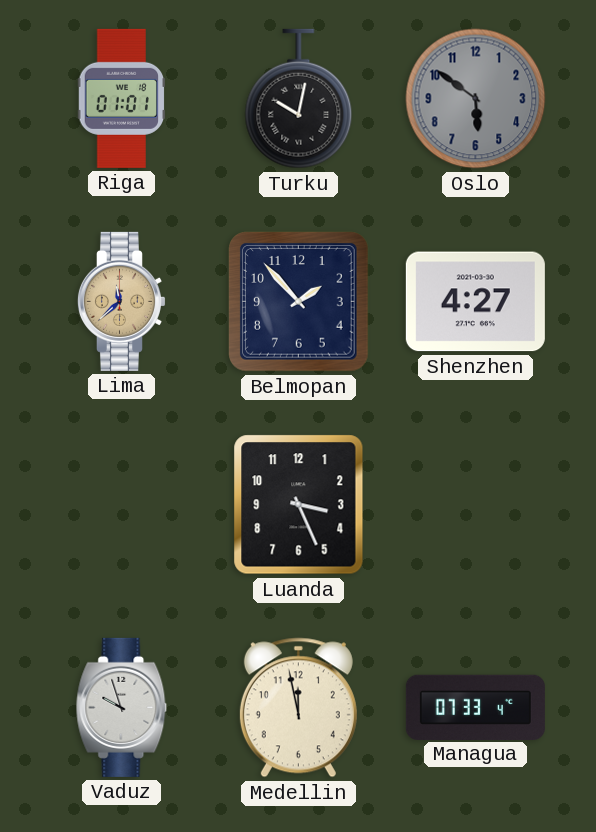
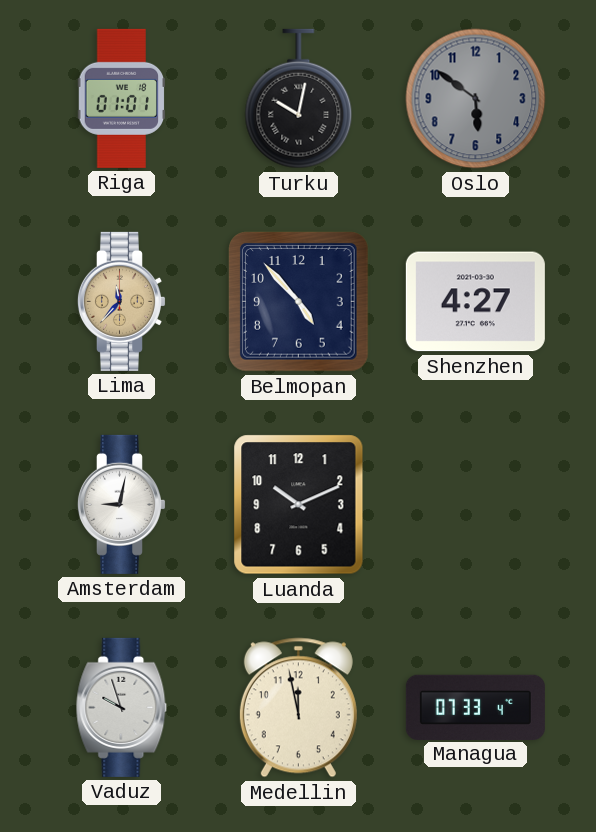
Lima: 11:38 -> 11:37
Belmopan: 1:53 -> 4:53
Amsterdam: none -> 9:02
Luanda: 3:26 -> 10:11
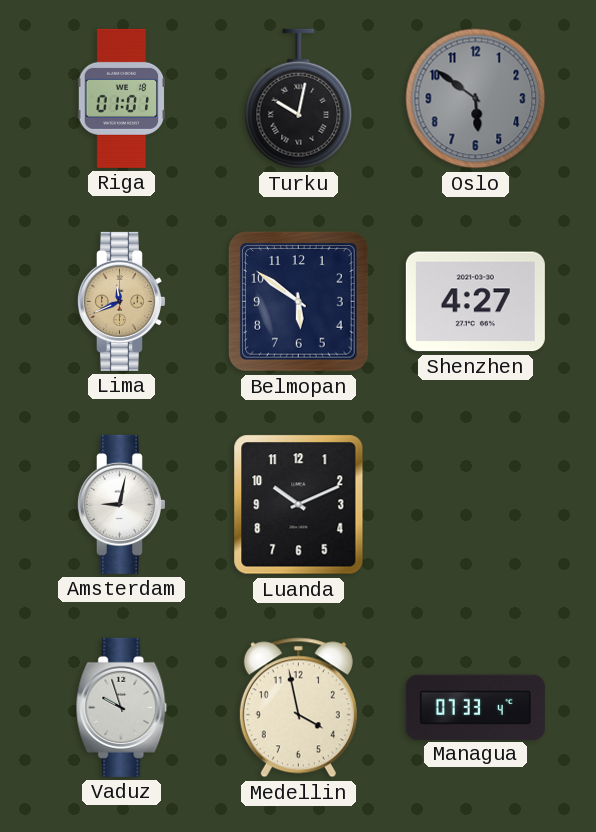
Lima: 11:37 -> 11:41
Belmopan: 4:53 -> 5:51
Medellin: 11:58 -> 3:58
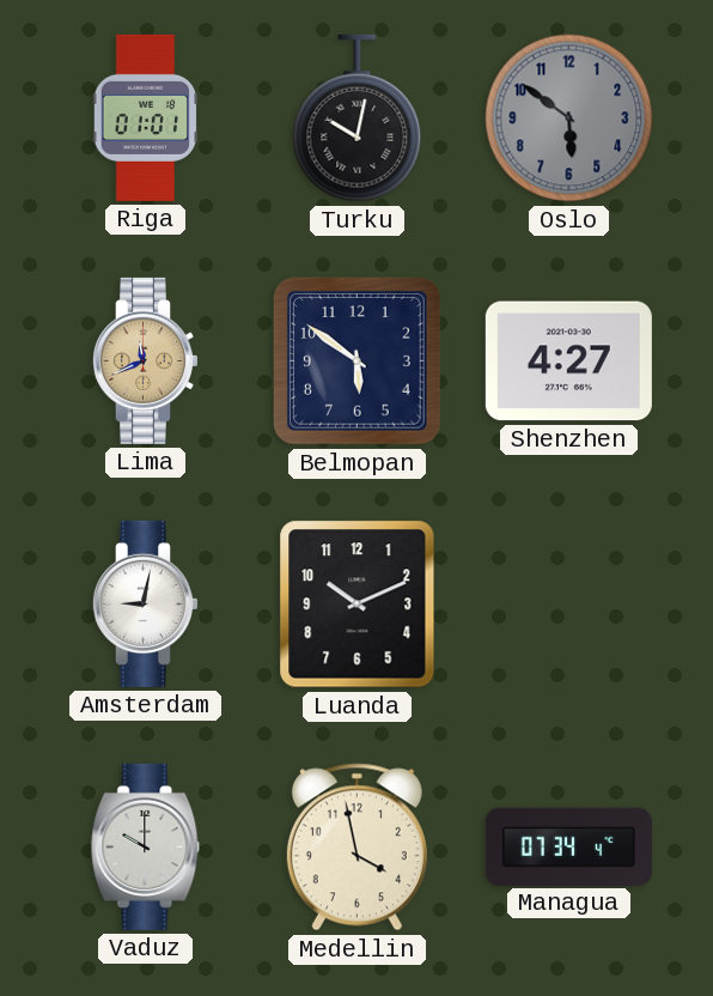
Vaduz: 9:57 -> 10:00
Managua: 07:33 -> 07:34
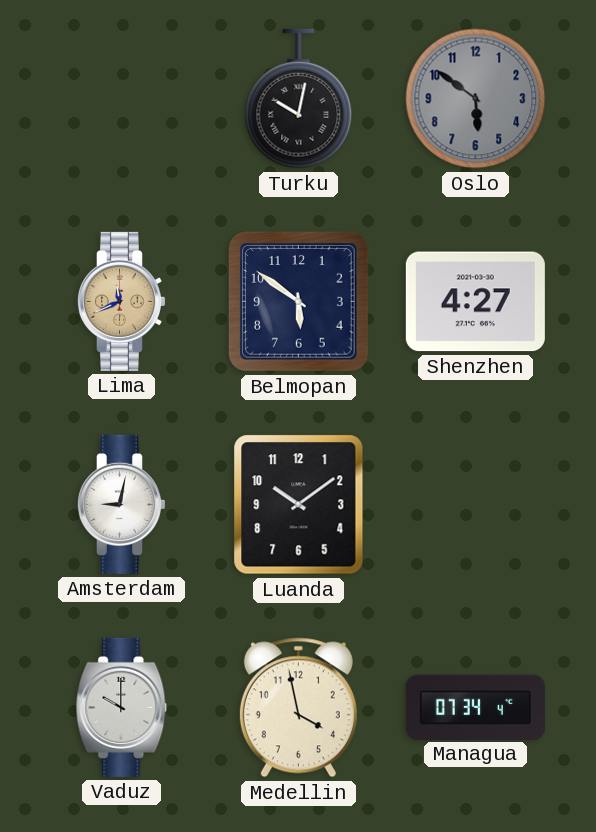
Riga: 01:01 -> none
Luanda: 10:11 -> 10:09
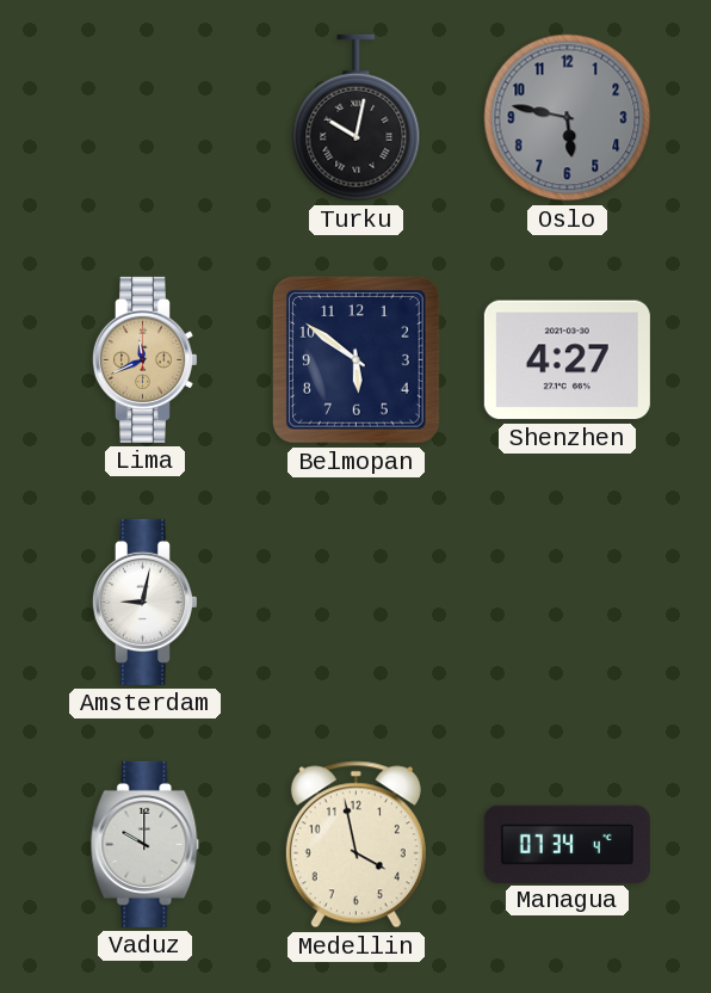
Oslo: 5:51 -> 5:47
Luanda: 10:09 -> none
